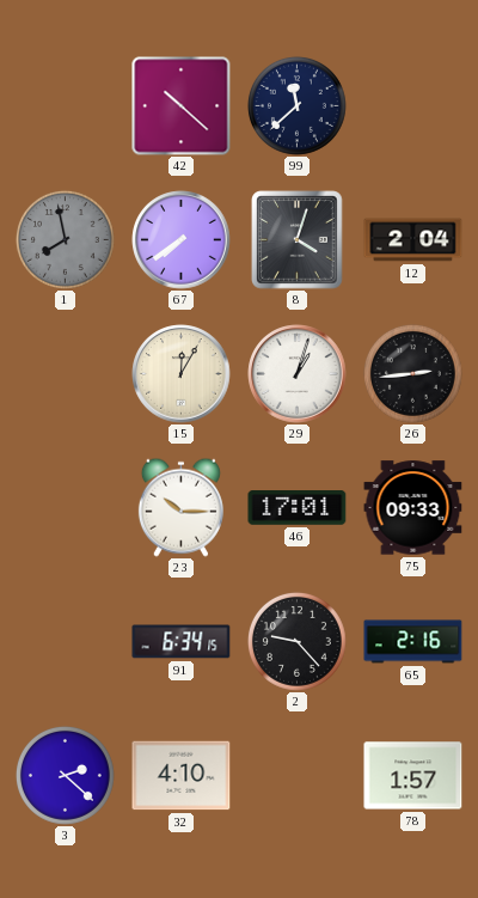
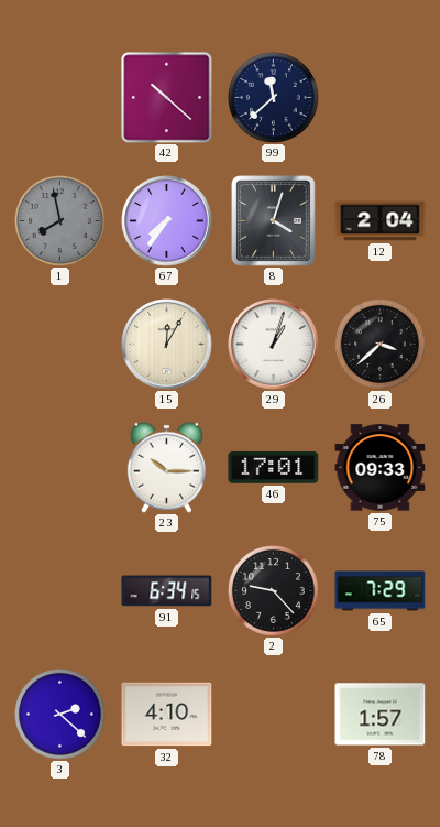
67: 7:39 -> 7:36
26: 2:44 -> 3:38
65: 2:16 -> 7:29
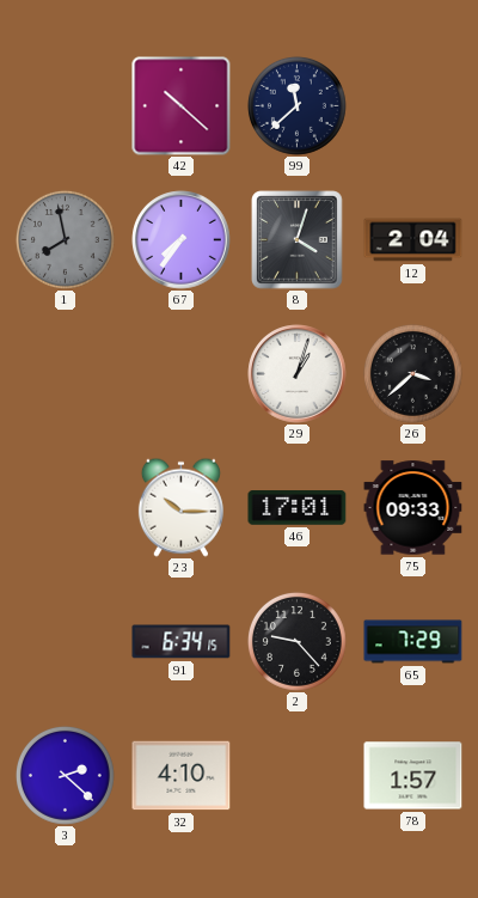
15: 12:05 -> none
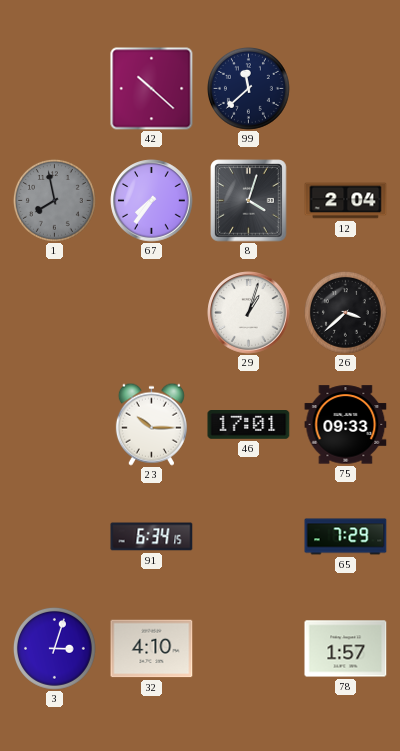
2: 9:23 -> none
3: 2:22 -> 3:03
